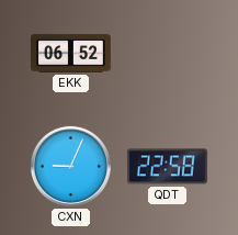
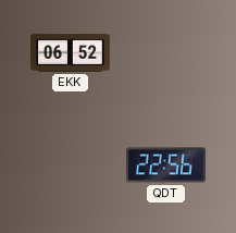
CXN: 9:04 -> none
QDT: 22:58 -> 22:56
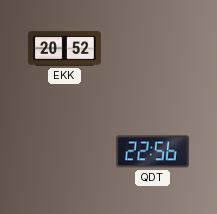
EKK: 06:52 -> 20:52
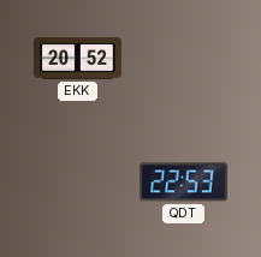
QDT: 22:56 -> 22:53
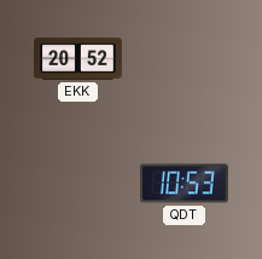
QDT: 22:53 -> 10:53
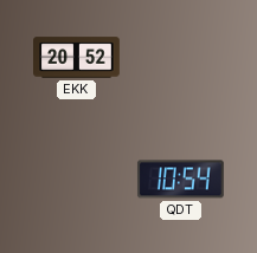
QDT: 10:53 -> 10:54
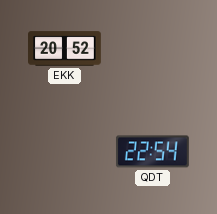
QDT: 10:54 -> 22:54
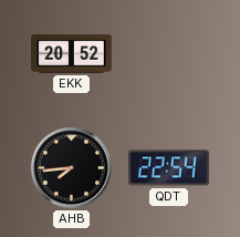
AHB: none -> 7:44
